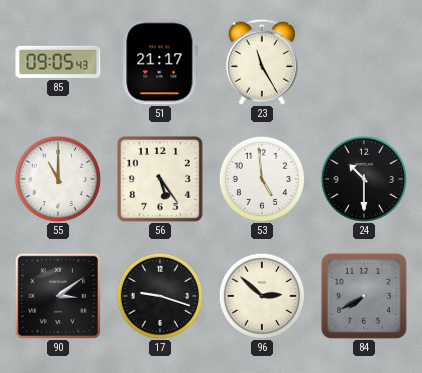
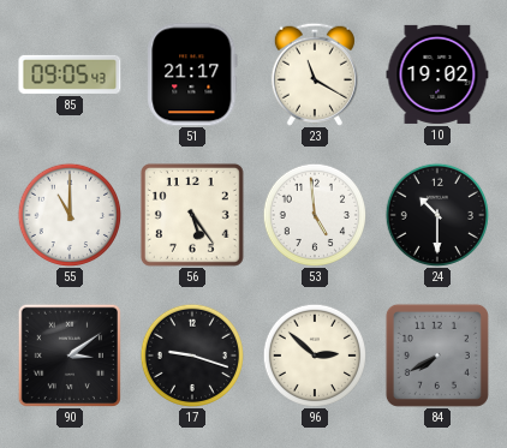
23: 11:25 -> 11:20
10: none -> 19:02
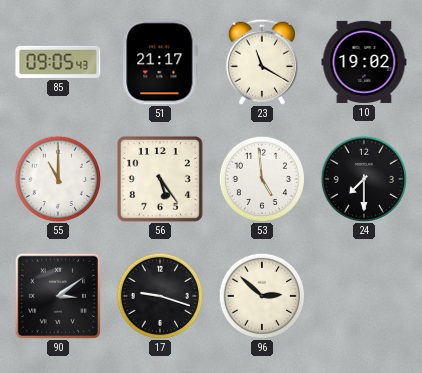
24: 10:30 -> 7:30
84: 7:40 -> none
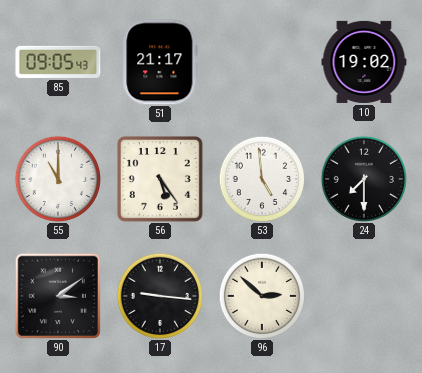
23: 11:20 -> none
17: 9:18 -> 9:16
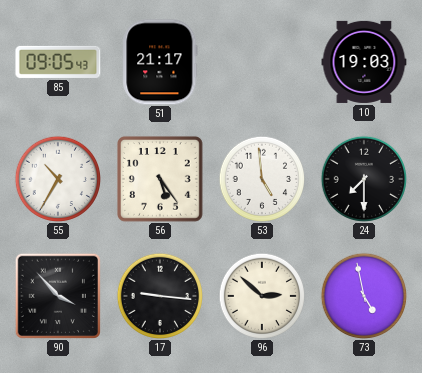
10: 19:02 -> 19:03
55: 11:00 -> 10:35
90: 3:09 -> 3:53
73: none -> 4:58
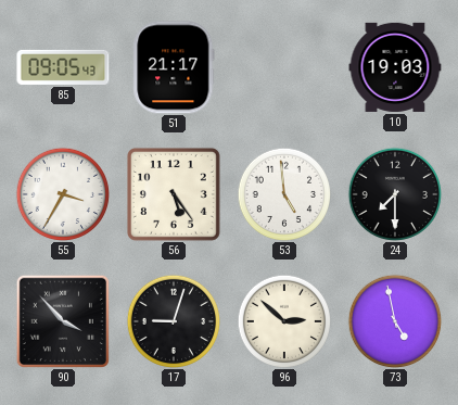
55: 10:35 -> 3:35
17: 9:16 -> 9:03
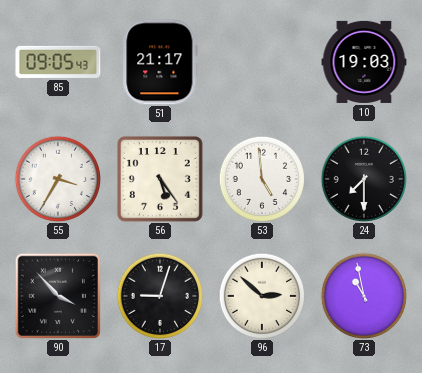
73: 4:58 -> 10:58
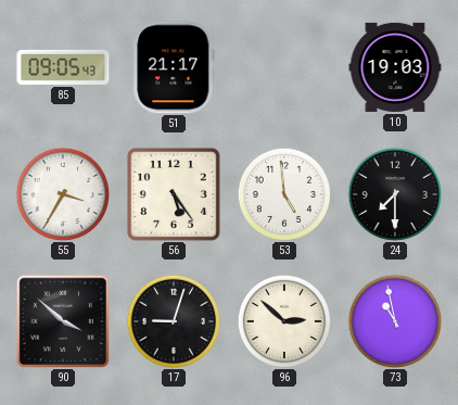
90: 3:53 -> 3:52
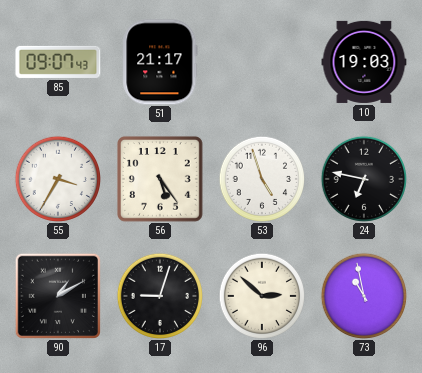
85: 09:05 -> 09:07
53: 4:59 -> 4:57
24: 7:30 -> 6:47
90: 3:52 -> 1:10
